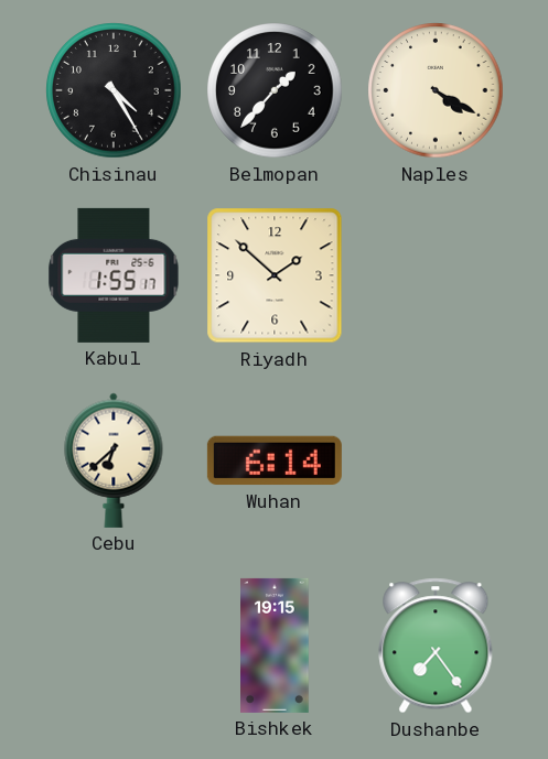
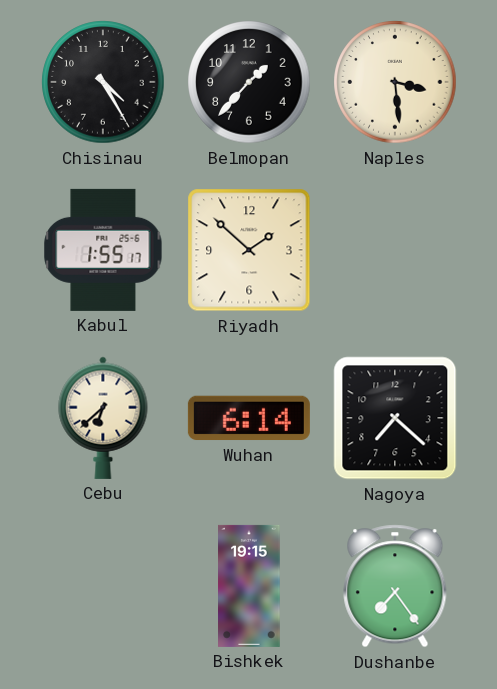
Naples: 4:20 -> 3:29
Nagoya: none -> 7:22
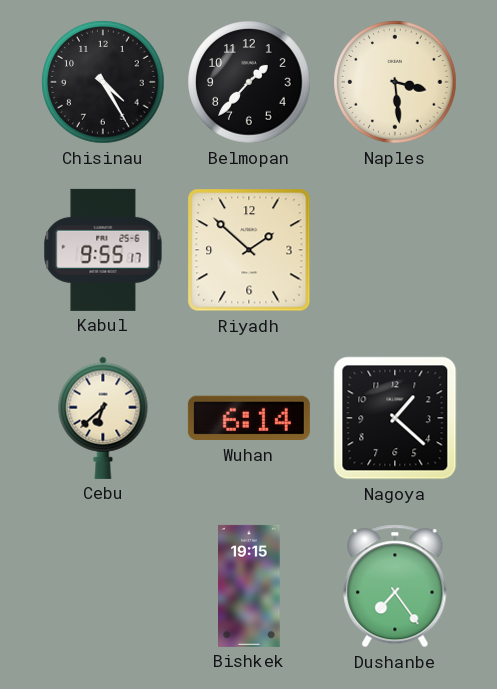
Kabul: 1:55 -> 9:55
Nagoya: 7:22 -> 1:22
